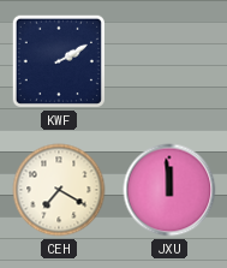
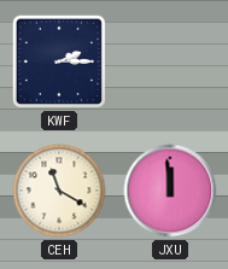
KWF: 2:10 -> 2:15
CEH: 7:20 -> 11:20
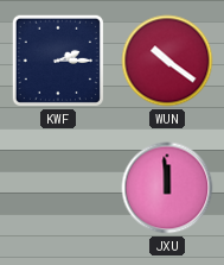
WUN: none -> 10:21
CEH: 11:20 -> none
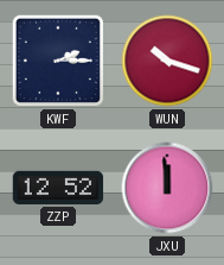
WUN: 10:21 -> 10:18
ZZP: none -> 12:52
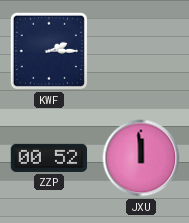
WUN: 10:18 -> none
ZZP: 12:52 -> 00:52
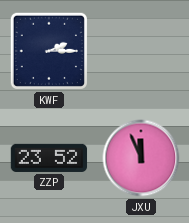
ZZP: 00:52 -> 23:52
JXU: 11:59 -> 11:56
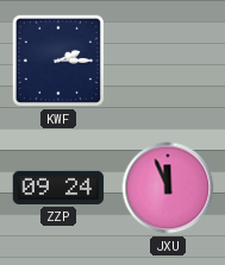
ZZP: 23:52 -> 09:24
